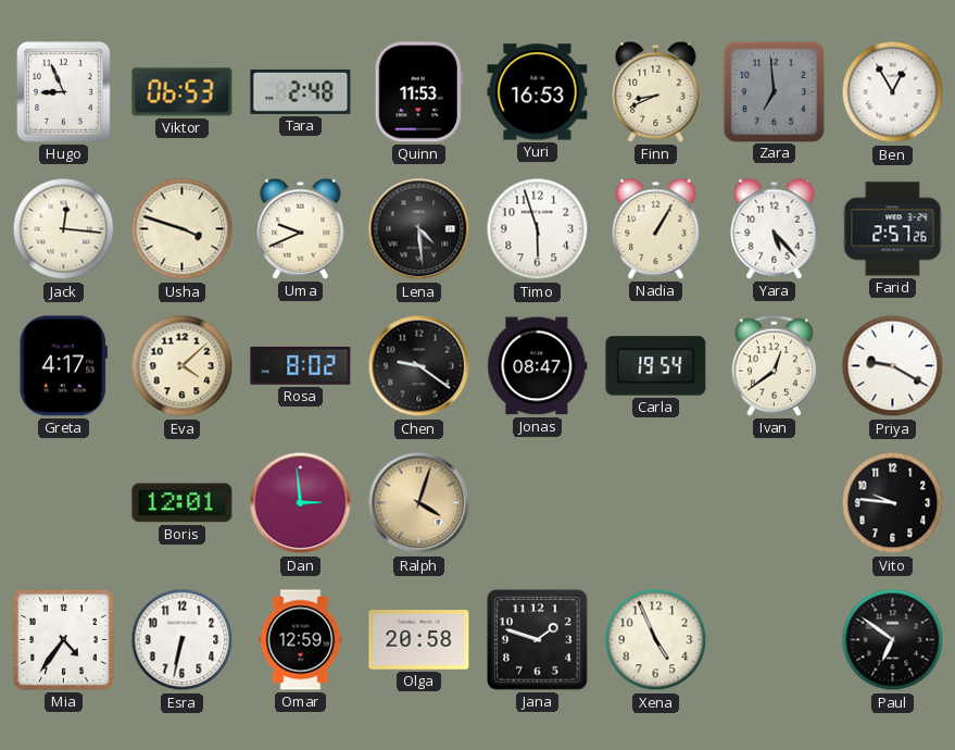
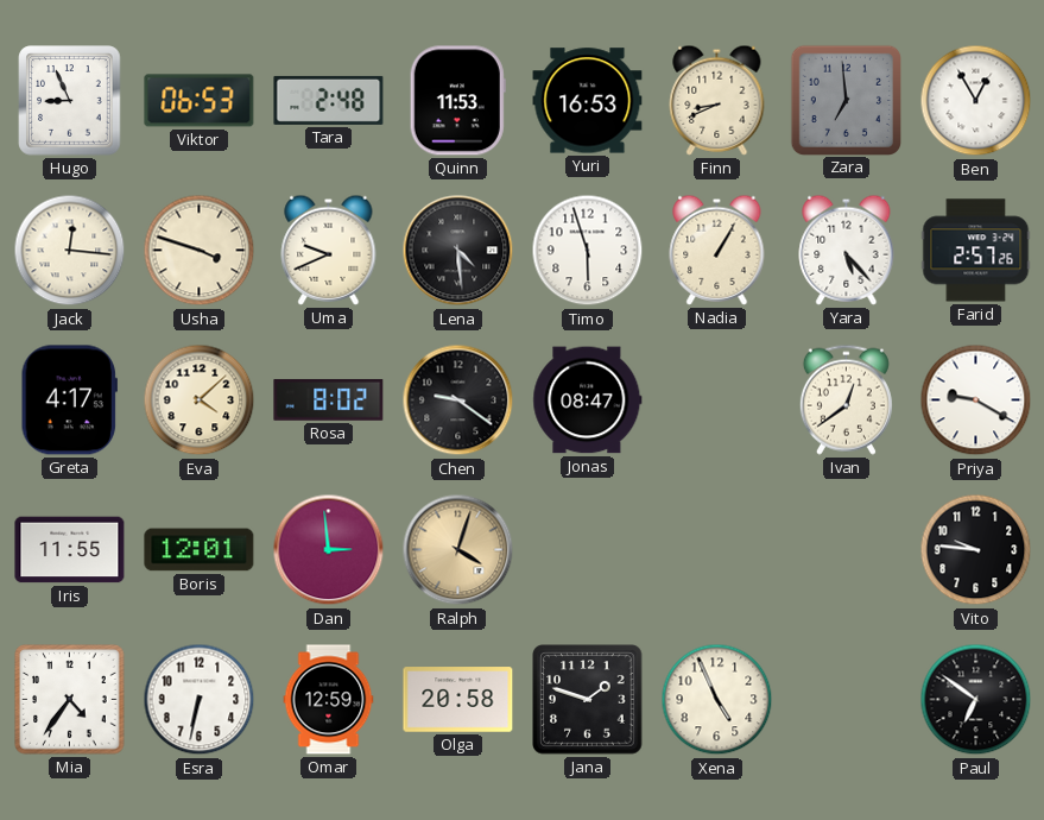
Carla: 19:54 -> none
Iris: none -> 11:55
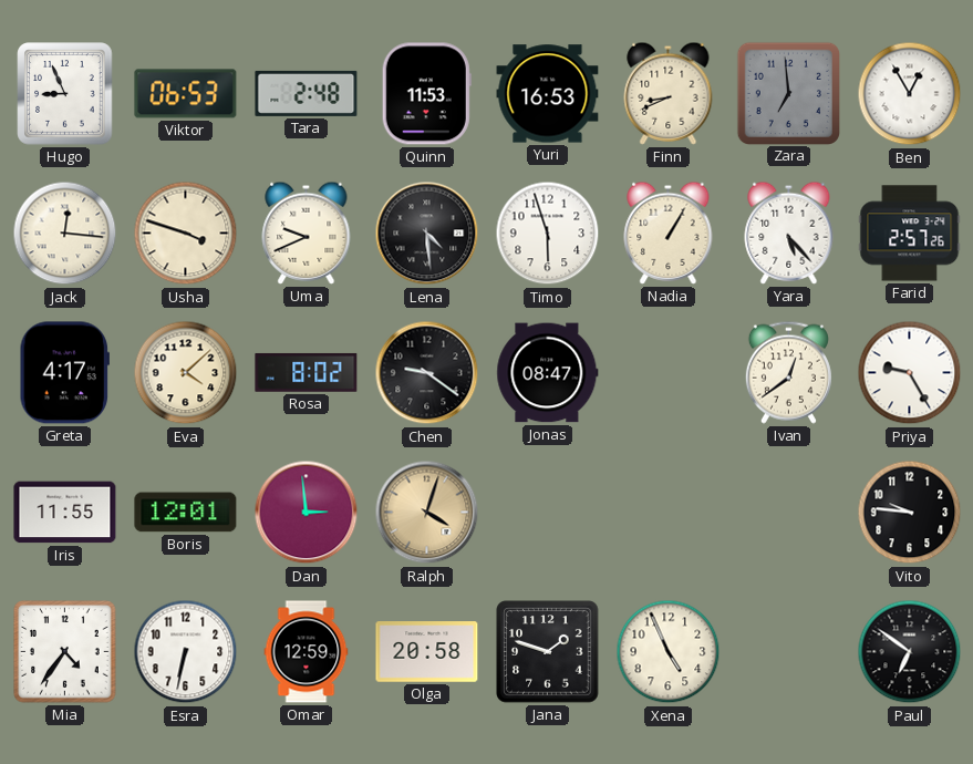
Priya: 9:20 -> 9:25
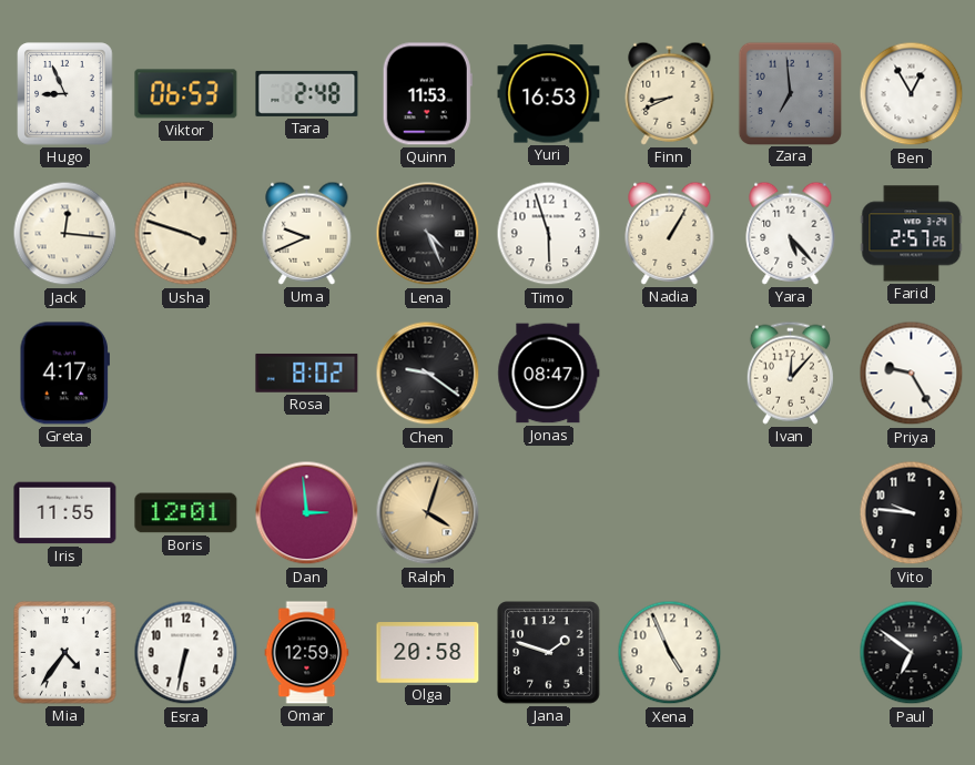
Lena: 4:29 -> 4:26
Eva: 4:08 -> none
Ivan: 12:39 -> 12:07
